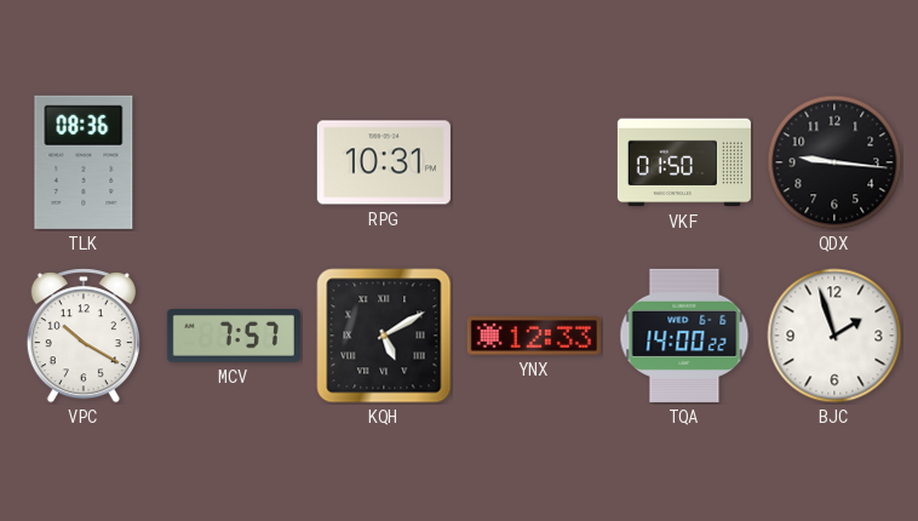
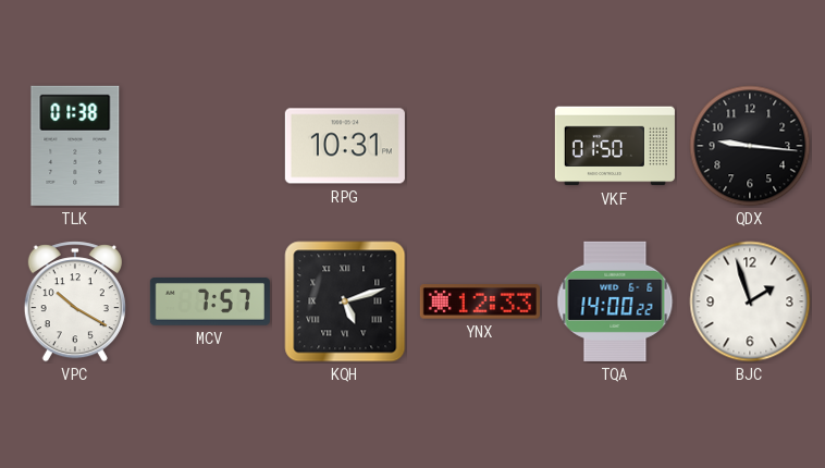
TLK: 08:36 -> 01:38
KQH: 5:10 -> 5:12
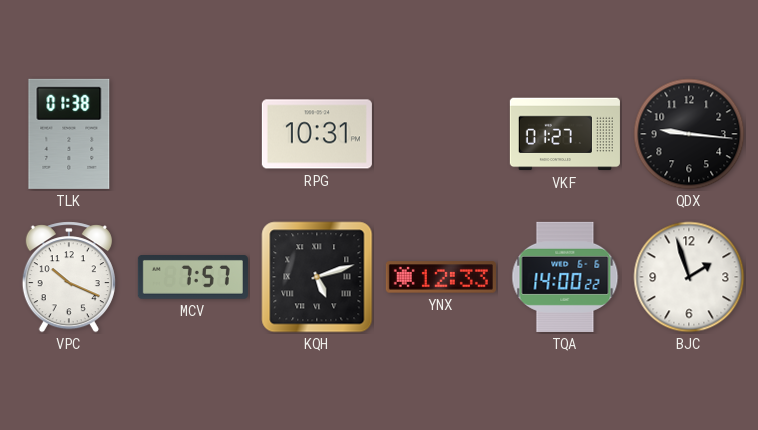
VKF: 01:50 -> 01:27
VPC: 10:20 -> 10:19
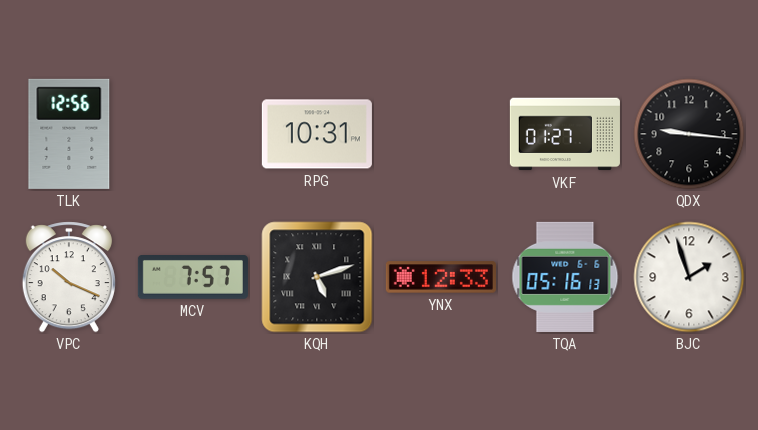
TLK: 01:38 -> 12:56
TQA: 14:00 -> 05:16
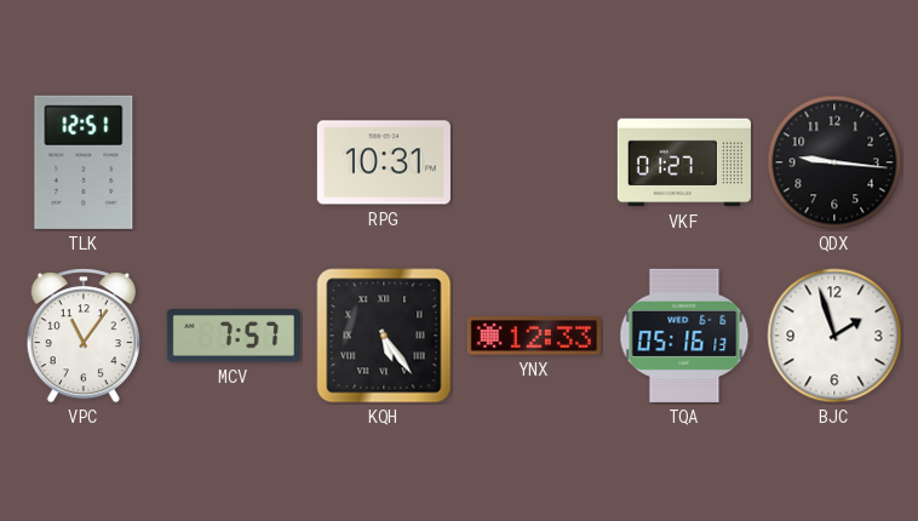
TLK: 12:56 -> 12:51
VPC: 10:19 -> 11:06
KQH: 5:12 -> 5:24
